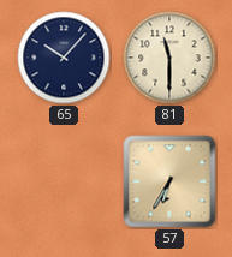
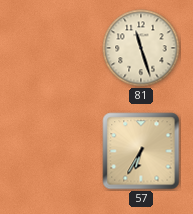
65: 10:07 -> none
81: 11:30 -> 11:27
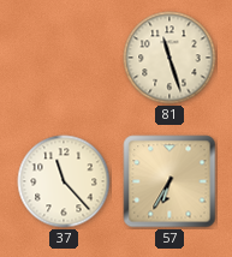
37: none -> 11:23
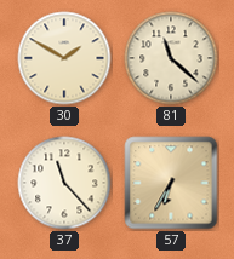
30: none -> 1:50
81: 11:27 -> 11:22
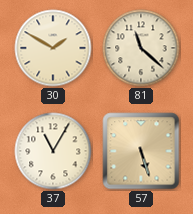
37: 11:23 -> 11:05
57: 6:35 -> 5:27
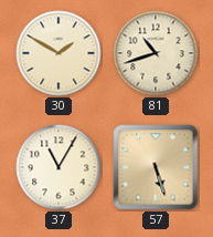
81: 11:22 -> 10:42
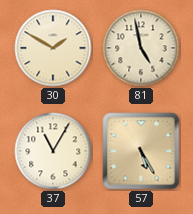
81: 10:42 -> 4:58
57: 5:27 -> 5:25
